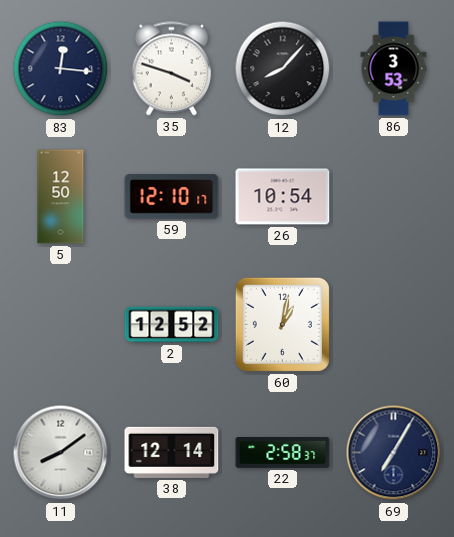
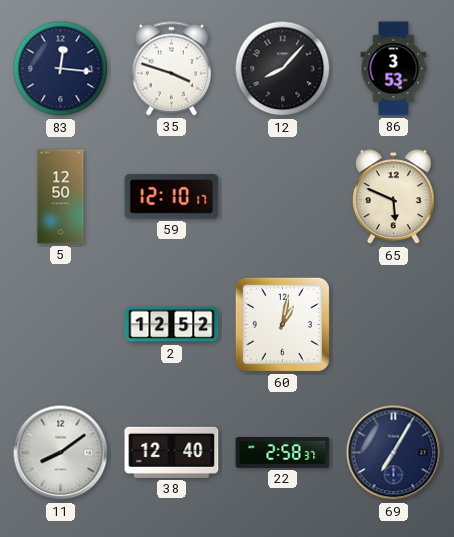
26: 10:54 -> none
65: none -> 5:49
38: 12:14 -> 12:40
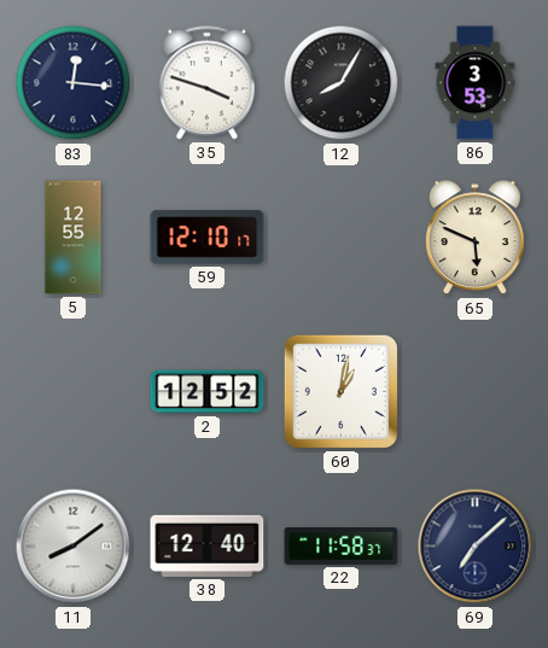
12: 8:07 -> 8:05
5: 12:50 -> 12:55
22: 2:58 -> 11:58
69: 7:05 -> 7:08
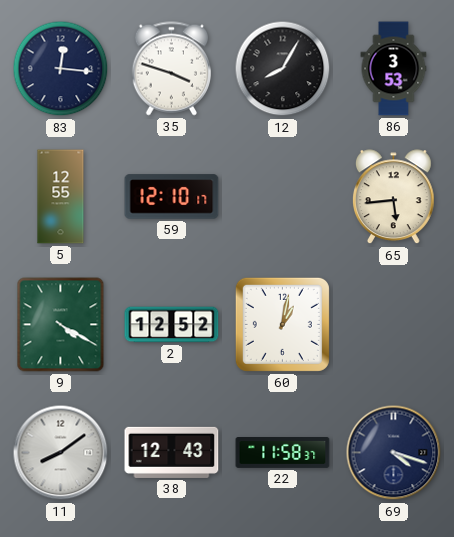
65: 5:49 -> 5:44
9: none -> 4:20
38: 12:40 -> 12:43
69: 7:08 -> 4:18
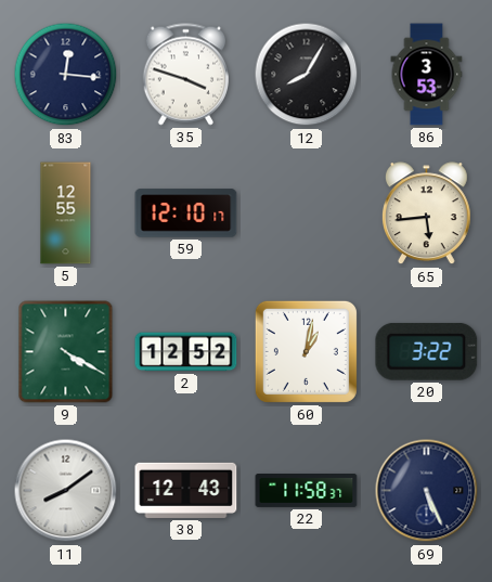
20: none -> 3:22
69: 4:18 -> 5:26
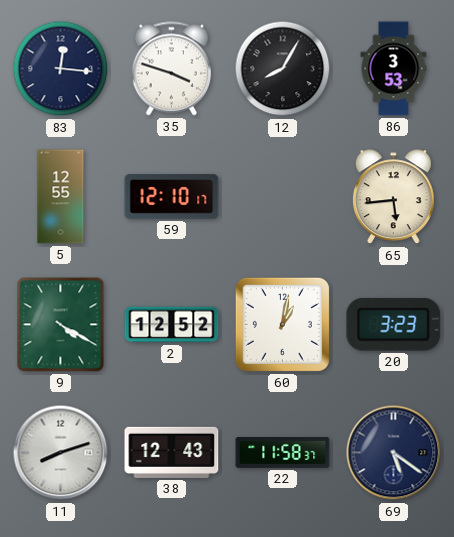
20: 3:22 -> 3:23
11: 8:09 -> 8:12
69: 5:26 -> 5:21
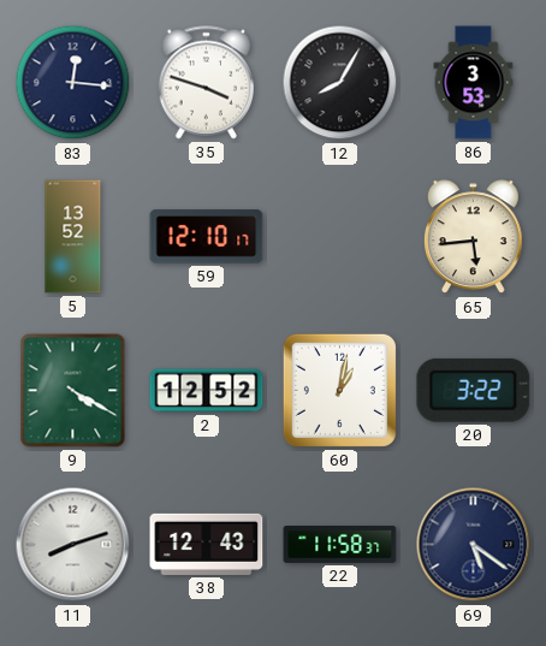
5: 12:55 -> 13:52
20: 3:23 -> 3:22
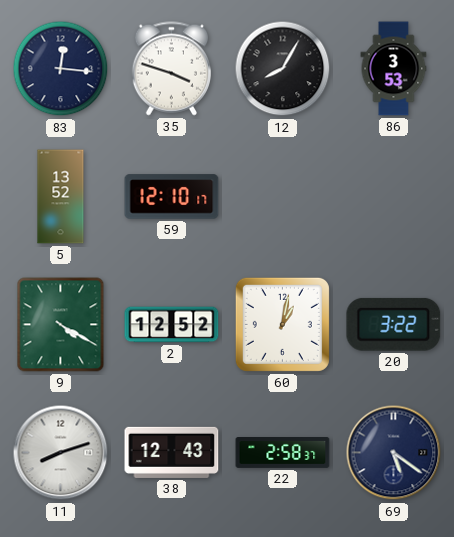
65: 5:44 -> none
22: 11:58 -> 2:58
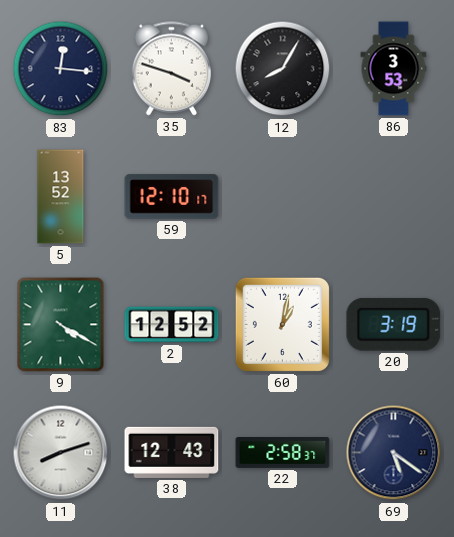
20: 3:22 -> 3:19
